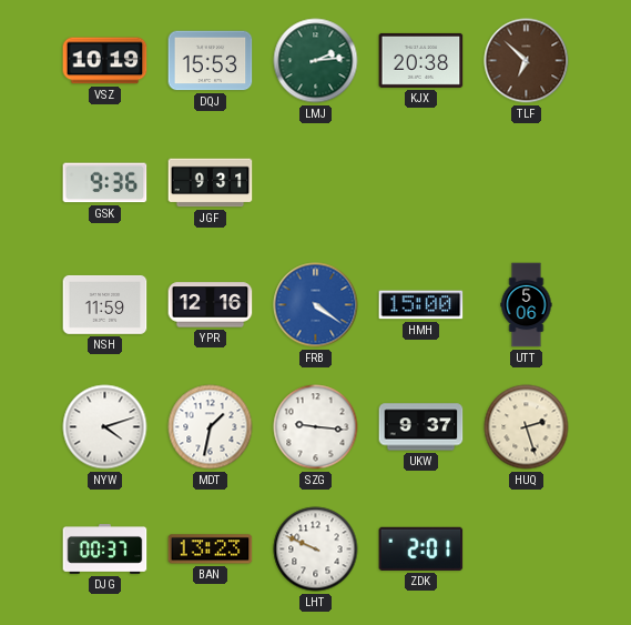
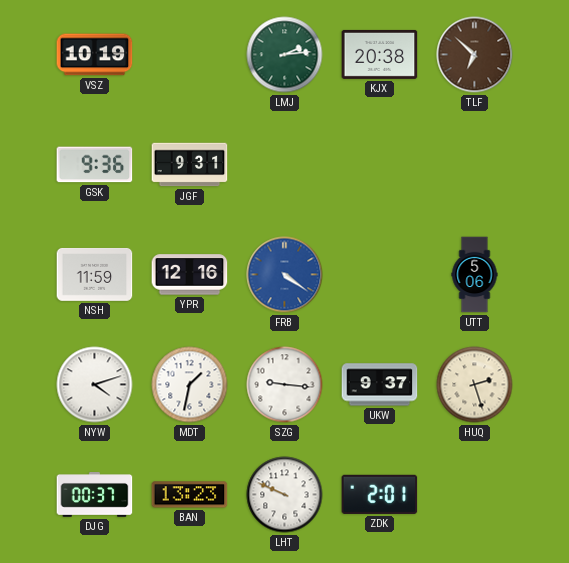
DQJ: 15:53 -> none
HMH: 15:00 -> none
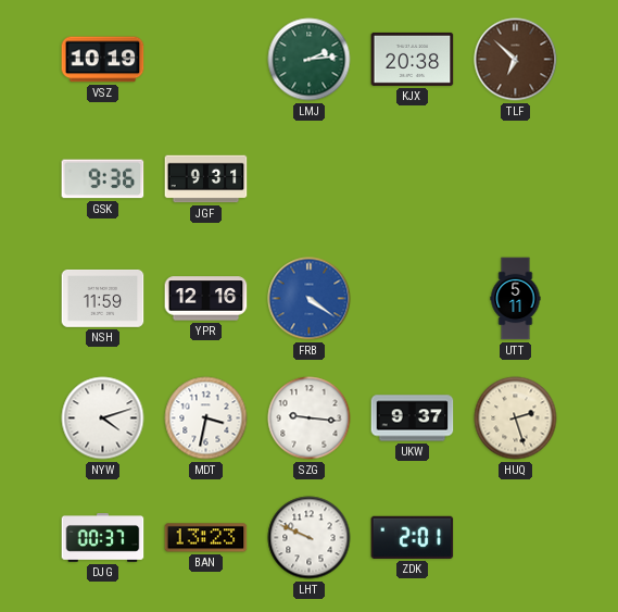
UTT: 5:06 -> 5:11
MDT: 1:32 -> 3:32
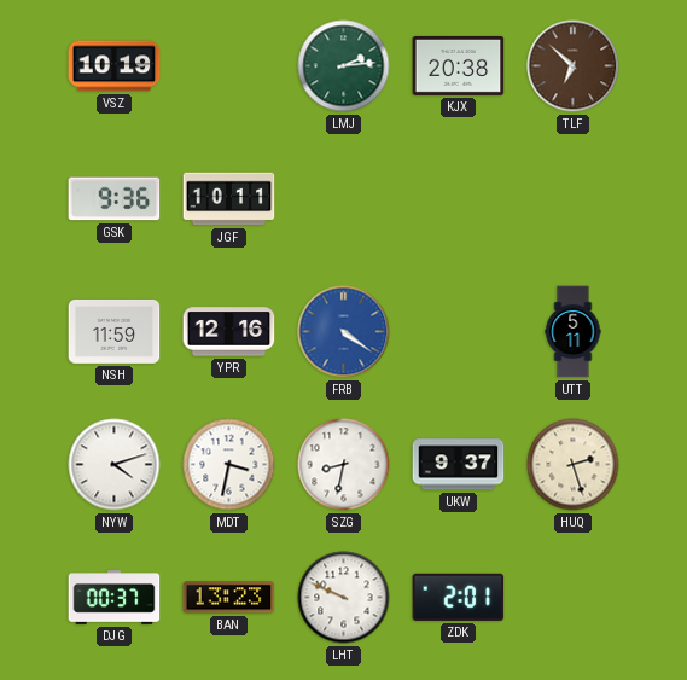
JGF: 9:31 -> 10:11
SZG: 9:16 -> 8:32
